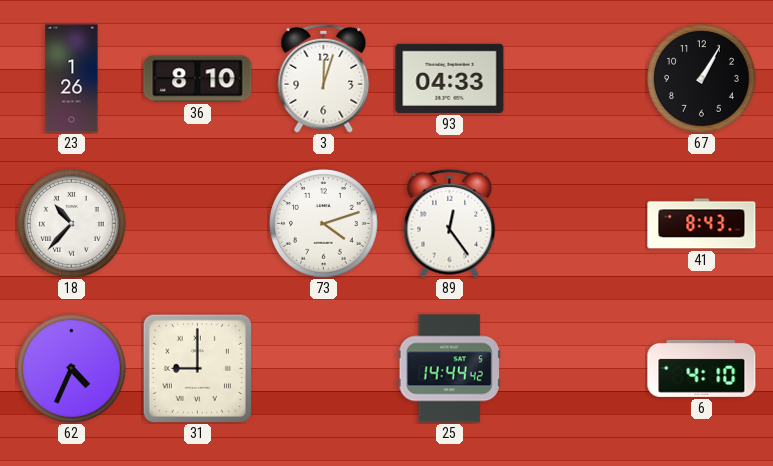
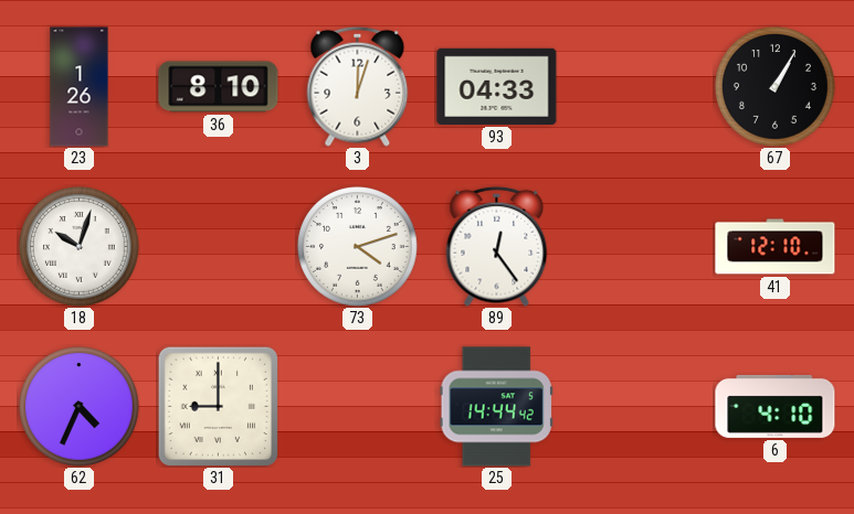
18: 10:37 -> 10:03
41: 8:43 -> 12:10
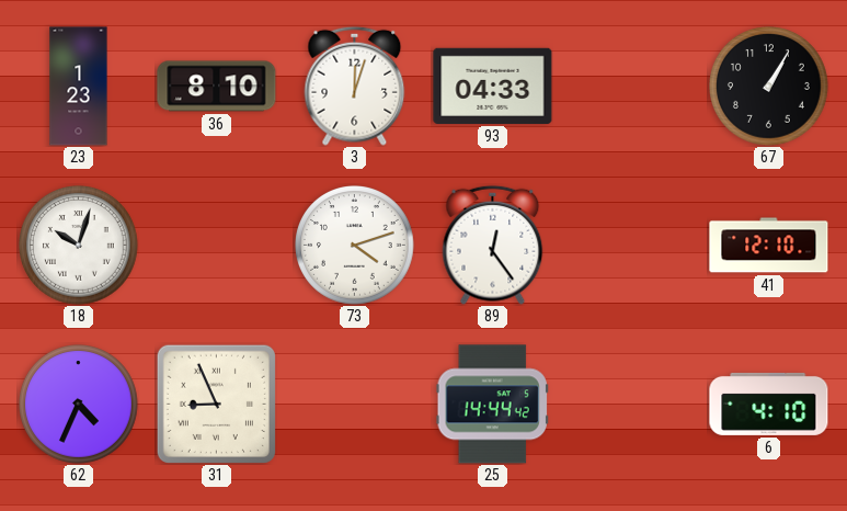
23: 1:26 -> 1:23
31: 9:00 -> 8:56
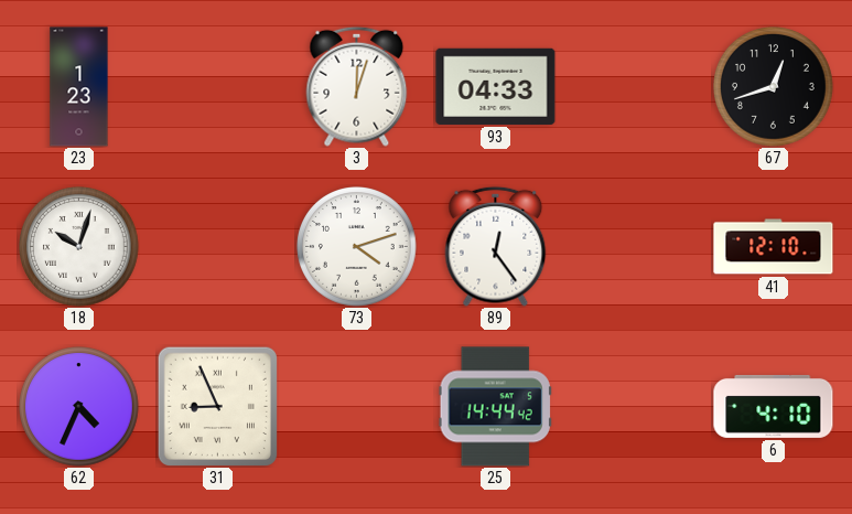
36: 8:10 -> none
67: 1:05 -> 12:42
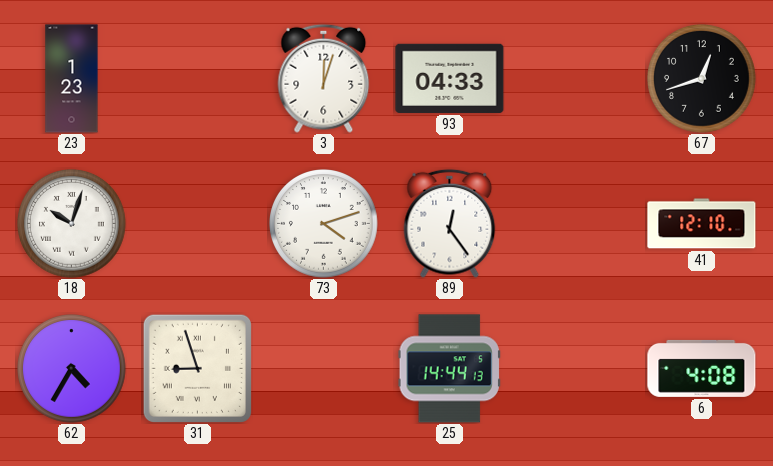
62: 4:34 -> 4:35
31: 8:56 -> 8:57
25: 14:44:42 -> 14:44:13
6: 4:10 -> 4:08
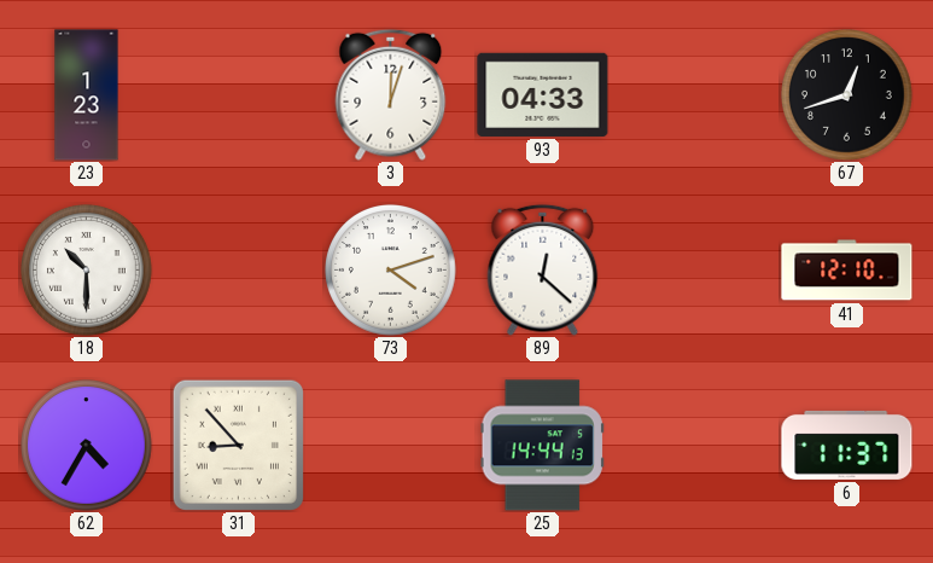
18: 10:03 -> 10:30
89: 12:24 -> 12:22
31: 8:57 -> 8:53
6: 4:08 -> 11:37
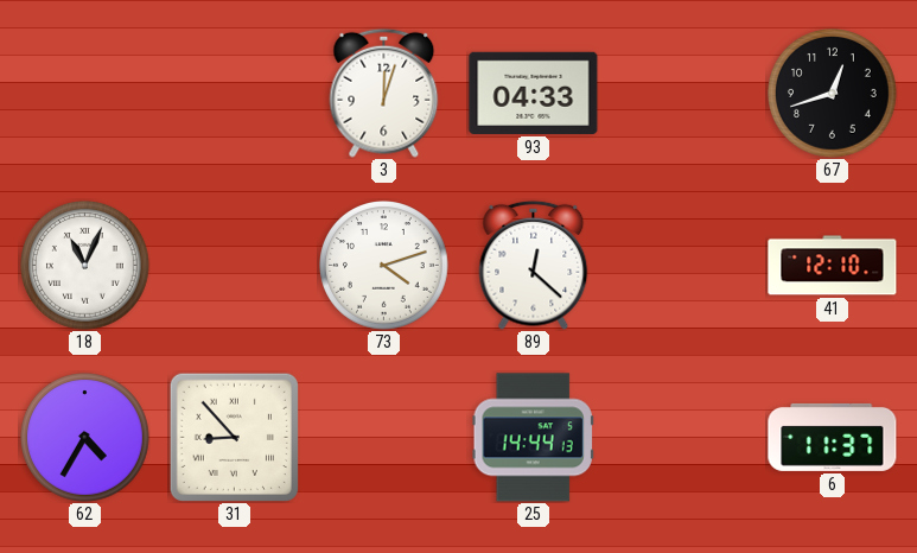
23: 1:23 -> none
18: 10:30 -> 11:04
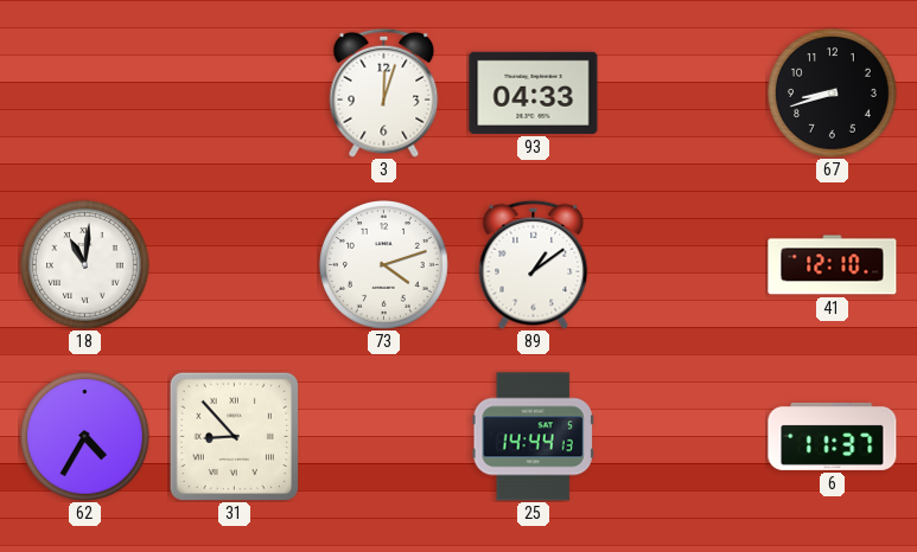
67: 12:42 -> 8:42
18: 11:04 -> 11:01
89: 12:22 -> 1:09
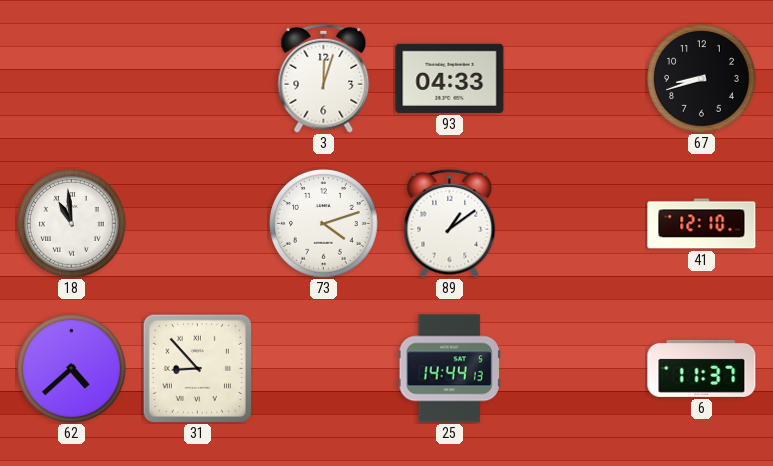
18: 11:01 -> 10:59
62: 4:35 -> 4:38
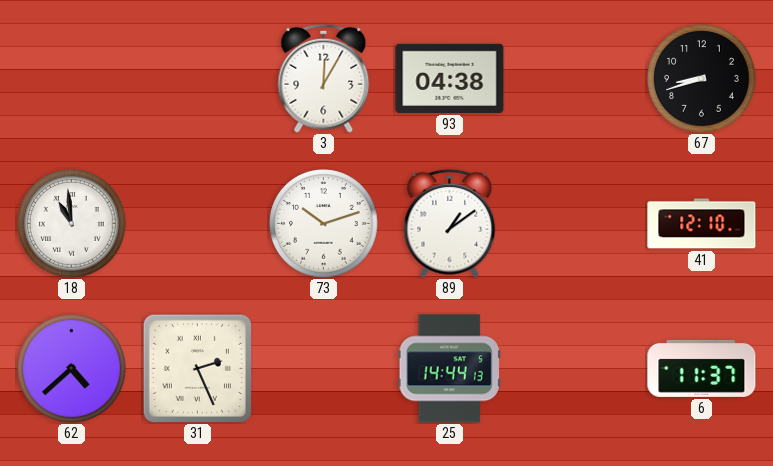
3: 12:03 -> 12:05
93: 04:33 -> 04:38
73: 4:12 -> 10:12
31: 8:53 -> 2:26
